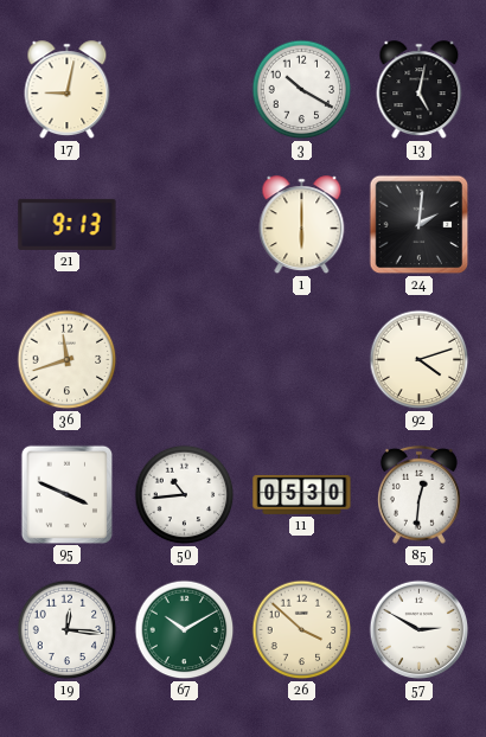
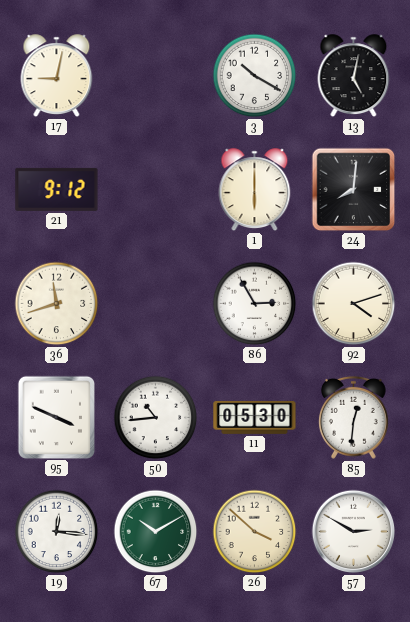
21: 9:13 -> 9:12
24: 2:01 -> 8:01
86: none -> 2:55
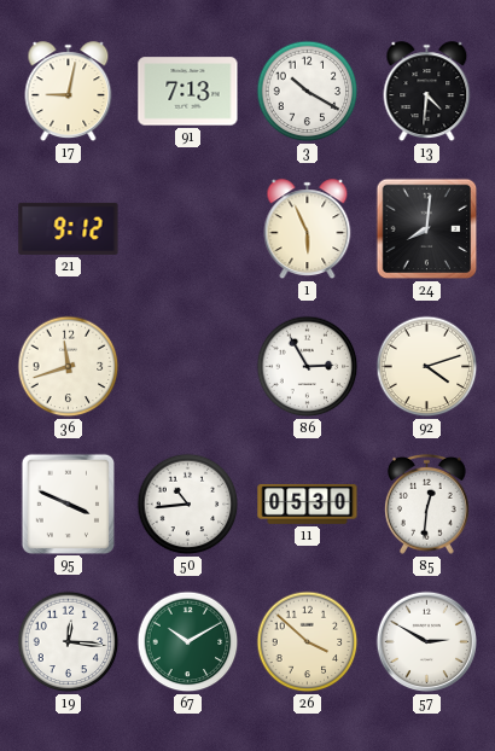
91: none -> 7:13
13: 5:02 -> 4:31
1: 6:00 -> 5:56
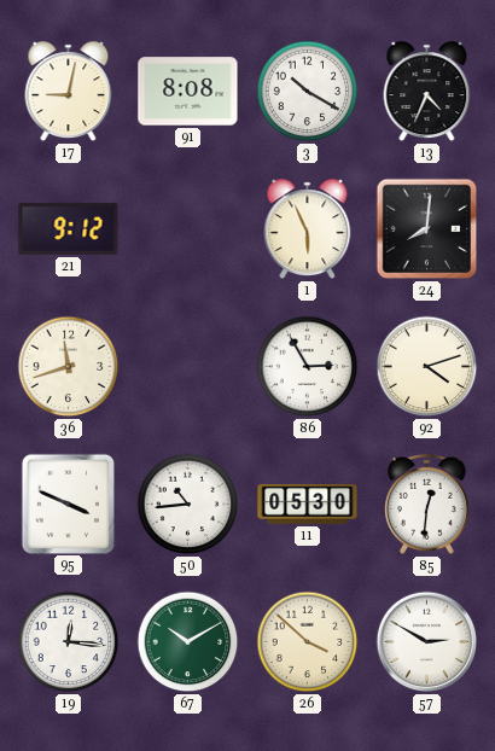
91: 7:13 -> 8:08
13: 4:31 -> 4:34
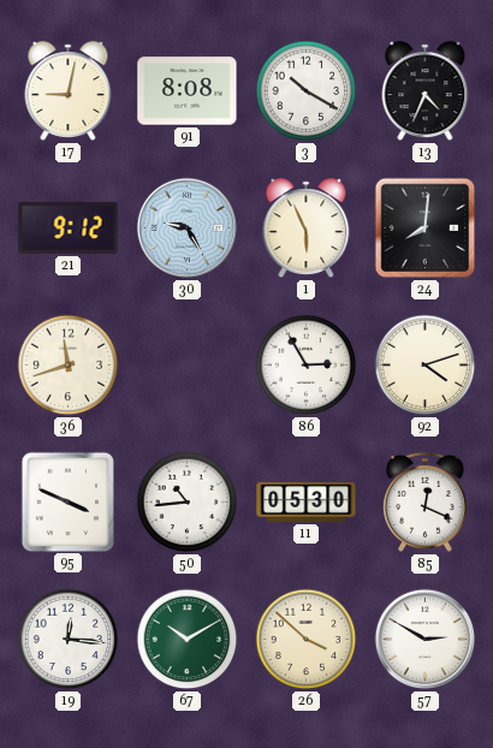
30: none -> 9:25
85: 12:31 -> 12:19
